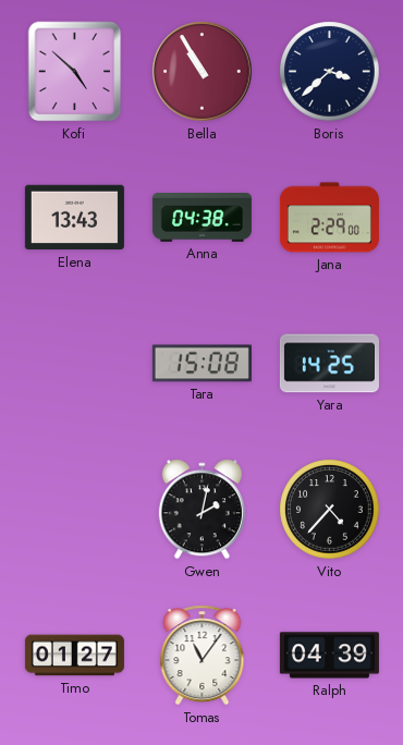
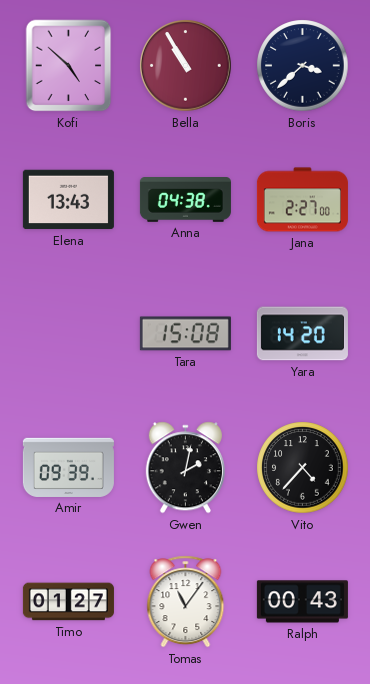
Jana: 2:29 -> 2:27
Yara: 14:25 -> 14:20
Amir: none -> 09:39
Ralph: 04:39 -> 00:43
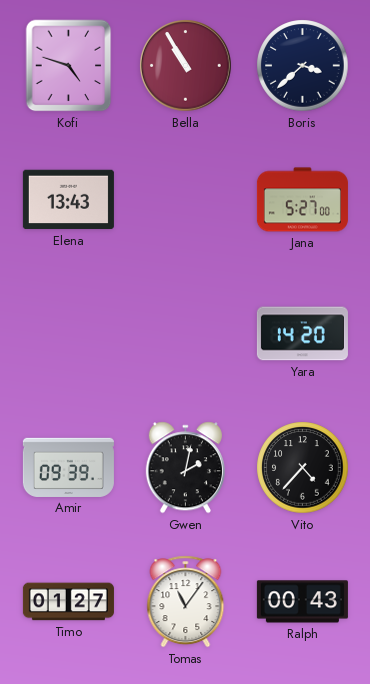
Kofi: 4:52 -> 4:48
Anna: 04:38 -> none
Jana: 2:27 -> 5:27
Tara: 15:08 -> none
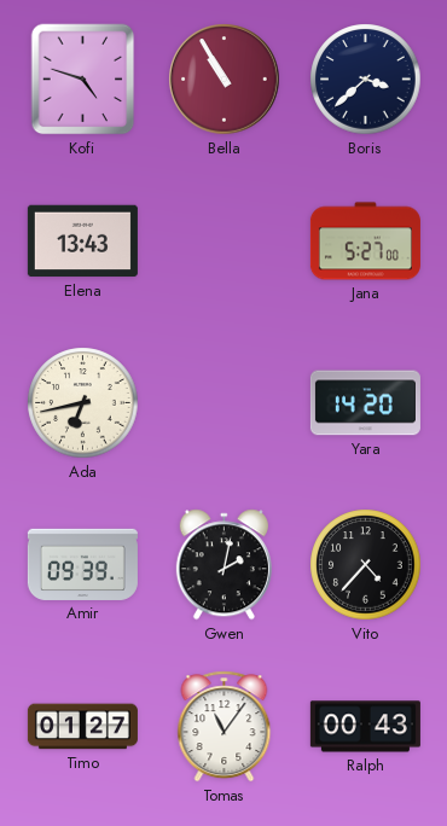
Ada: none -> 6:43
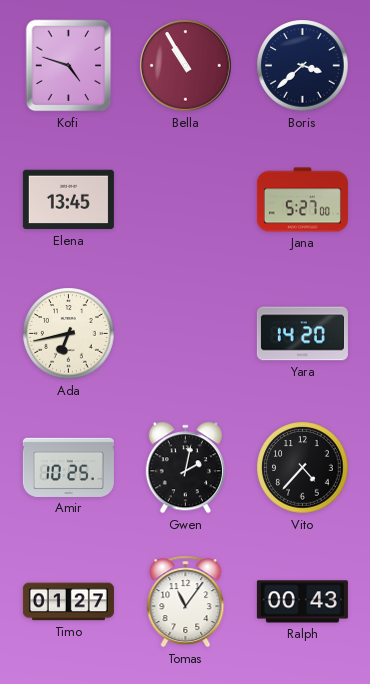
Elena: 13:43 -> 13:45
Amir: 09:39 -> 10:25
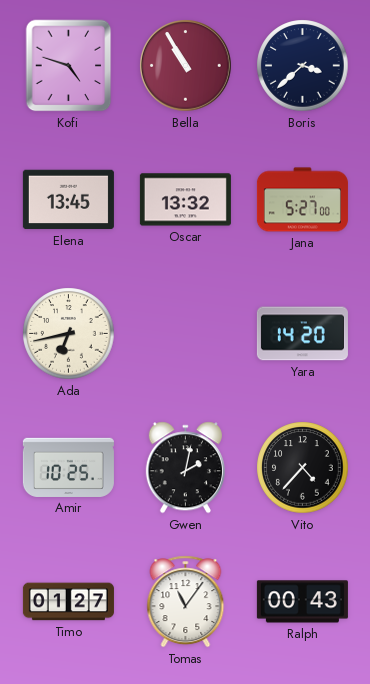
Oscar: none -> 13:32
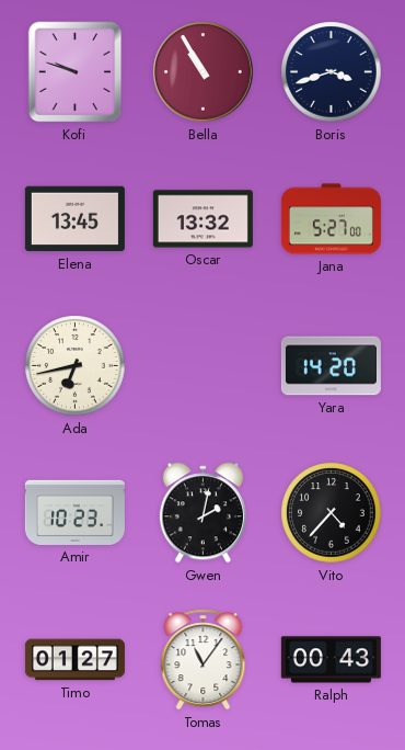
Kofi: 4:48 -> 9:48
Boris: 3:38 -> 3:42
Amir: 10:25 -> 10:23
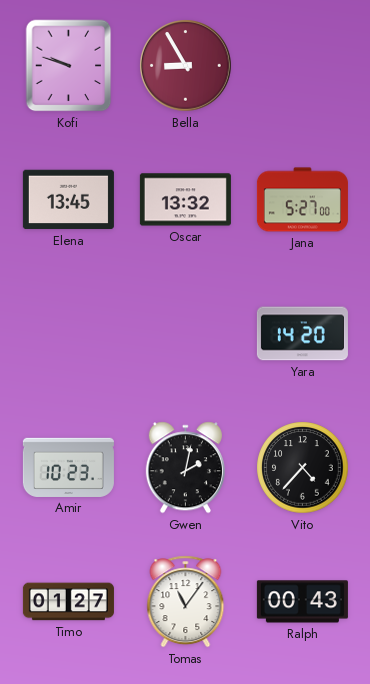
Bella: 10:55 -> 8:55
Boris: 3:42 -> none
Ada: 6:43 -> none
